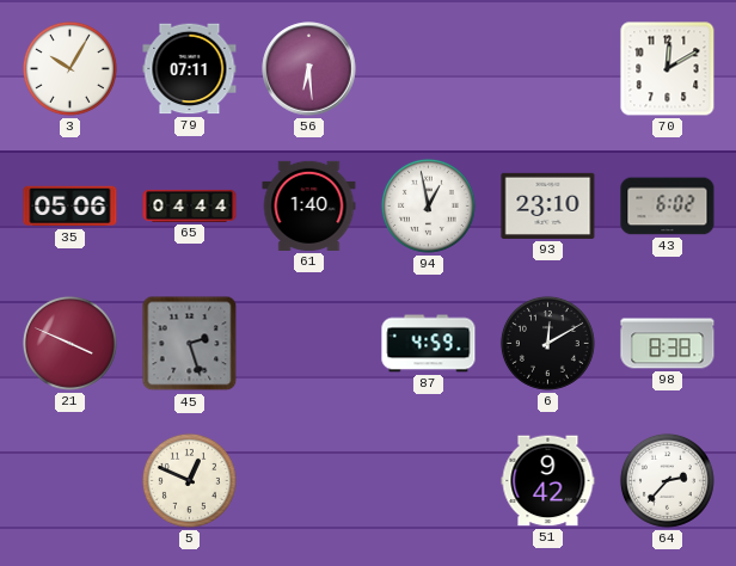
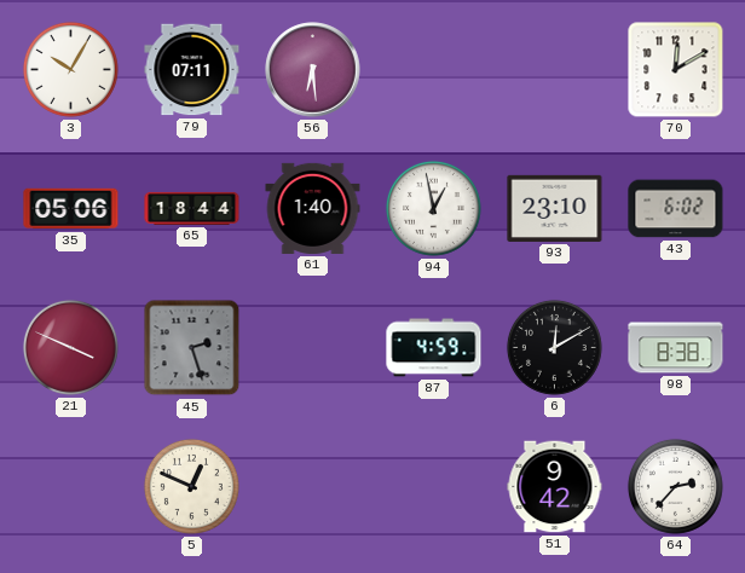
65: 04:44 -> 18:44
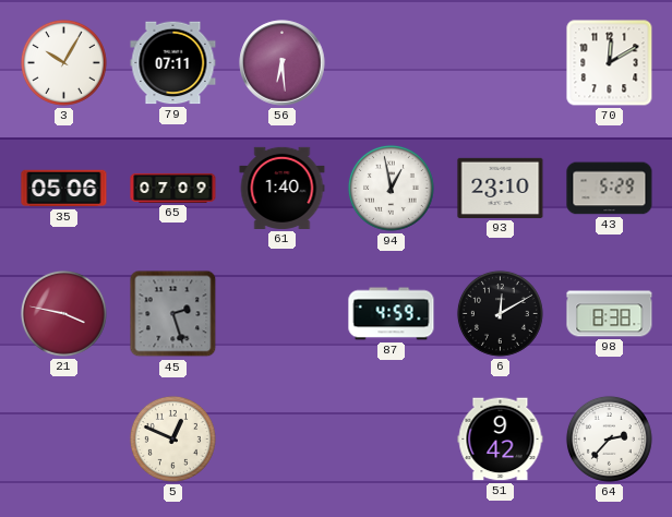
65: 18:44 -> 07:09
43: 6:02 -> 5:29
21: 3:49 -> 3:47
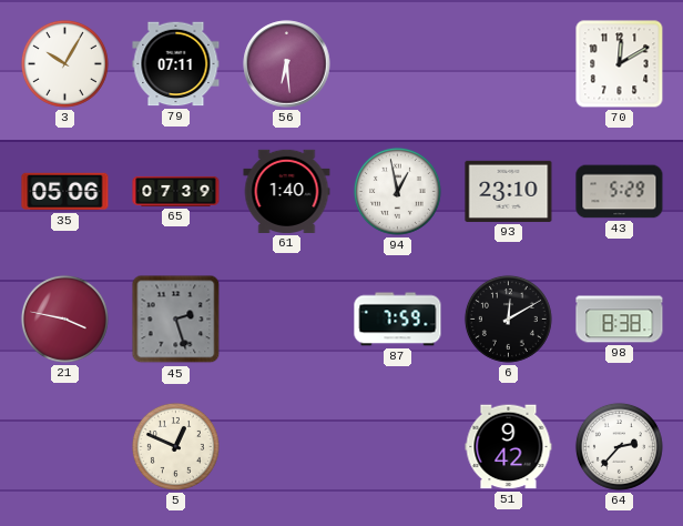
65: 07:09 -> 07:39
87: 4:59 -> 7:59
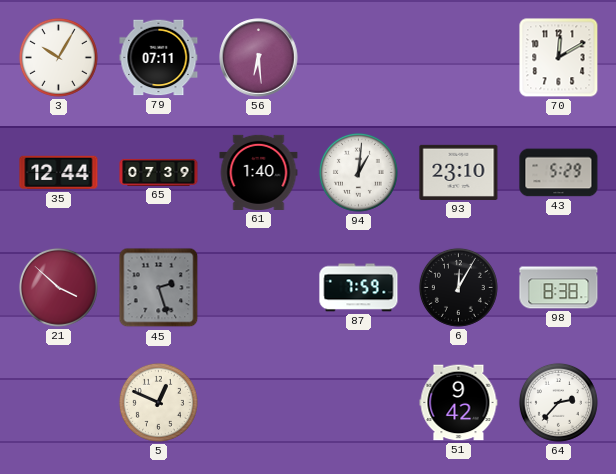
35: 05:06 -> 12:44
94: 12:58 -> 1:01
21: 3:47 -> 3:52
6: 12:10 -> 12:05
